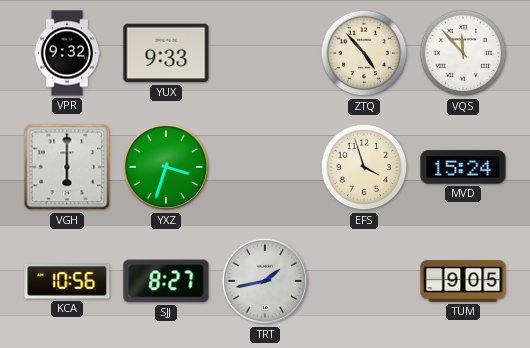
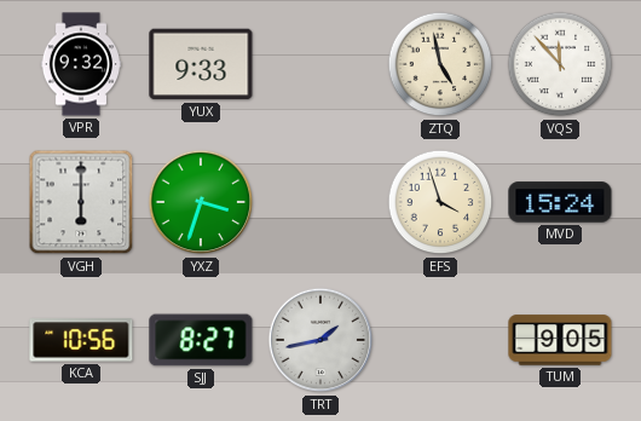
ZTQ: 4:53 -> 4:58
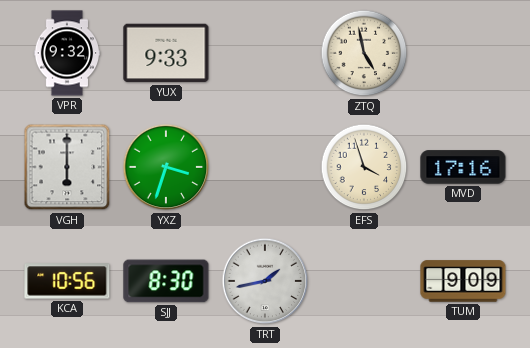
VQS: 11:53 -> none
MVD: 15:24 -> 17:16
SJJ: 8:27 -> 8:30
TUM: 9:05 -> 9:09
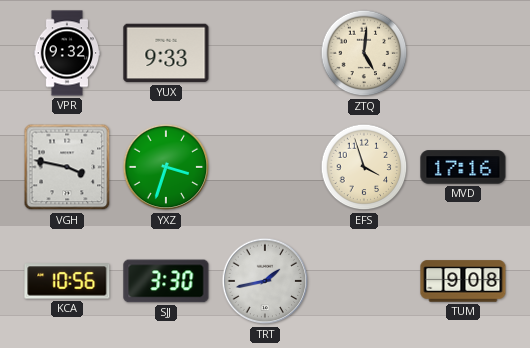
ZTQ: 4:58 -> 5:01
VGH: 6:00 -> 3:47
SJJ: 8:30 -> 3:30
TUM: 9:09 -> 9:08
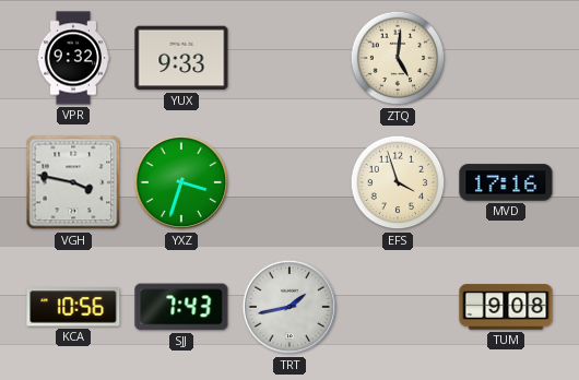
SJJ: 3:30 -> 7:43
